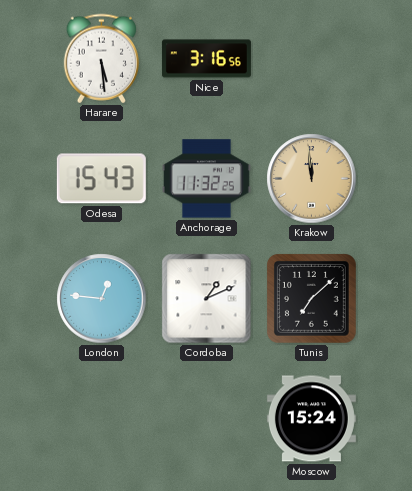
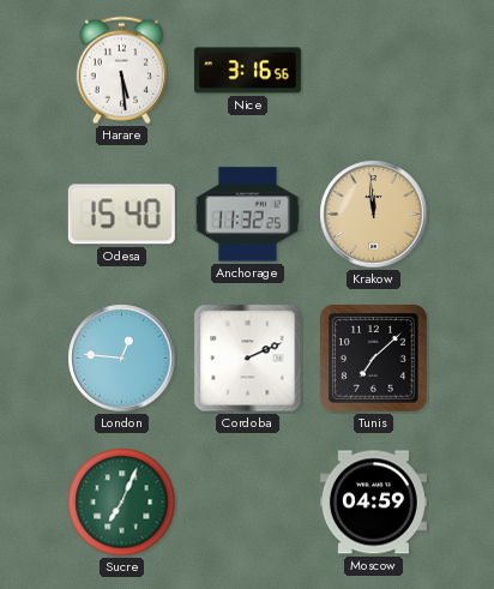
Odesa: 15:43 -> 15:40
Cordoba: 1:11 -> 2:11
Sucre: none -> 7:04
Moscow: 15:24 -> 04:59
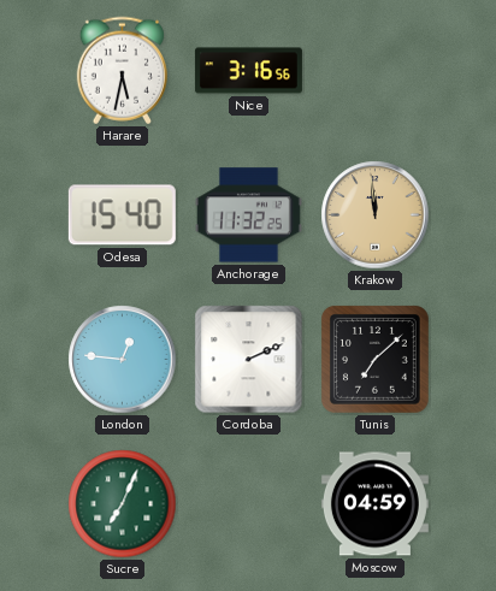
Harare: 5:29 -> 5:32
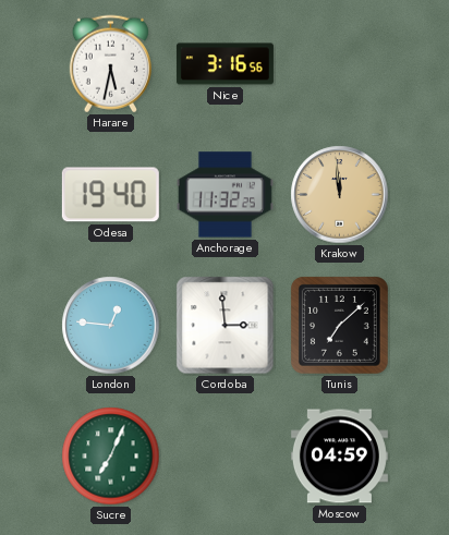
Odesa: 15:40 -> 19:40
Cordoba: 2:11 -> 2:59
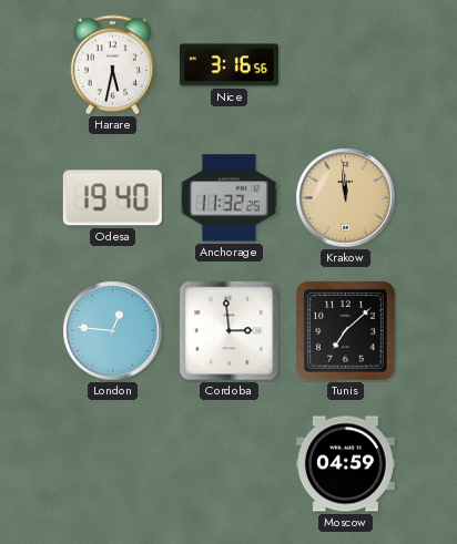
Sucre: 7:04 -> none
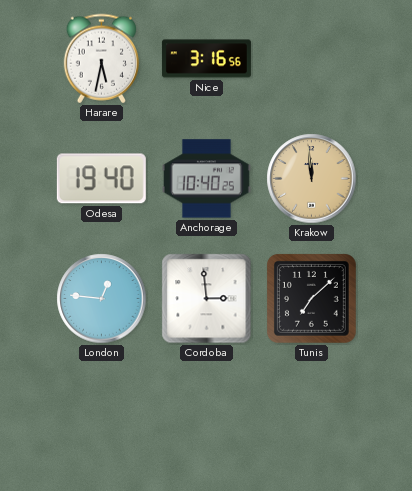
Anchorage: 11:32 -> 10:40
Moscow: 04:59 -> none
